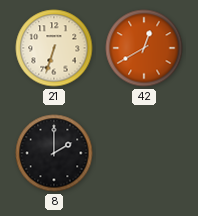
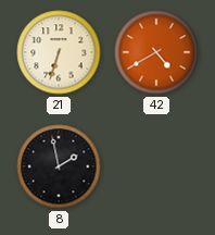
42: 12:40 -> 4:40
8: 2:00 -> 1:58
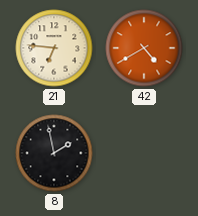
21: 6:33 -> 6:46
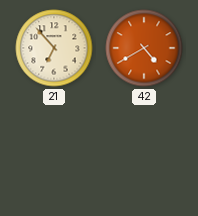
21: 6:46 -> 6:53
8: 1:58 -> none
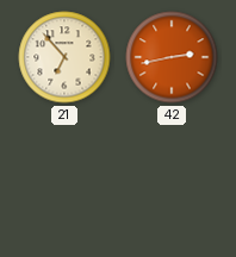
42: 4:40 -> 2:43
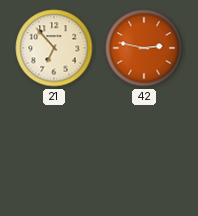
42: 2:43 -> 2:47
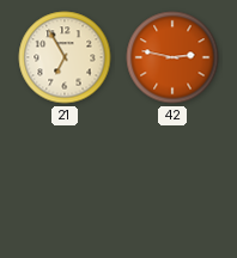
21: 6:53 -> 6:55
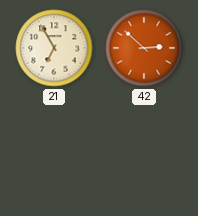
42: 2:47 -> 2:52
